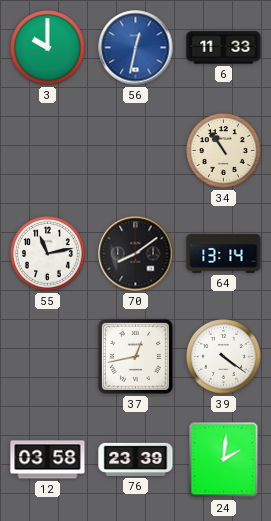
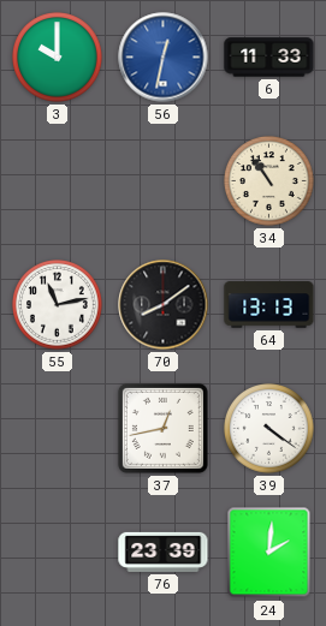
64: 13:14 -> 13:13
12: 03:58 -> none
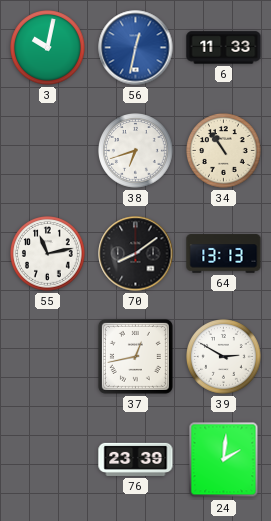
3: 10:00 -> 10:02
38: none -> 6:42
39: 4:21 -> 2:50
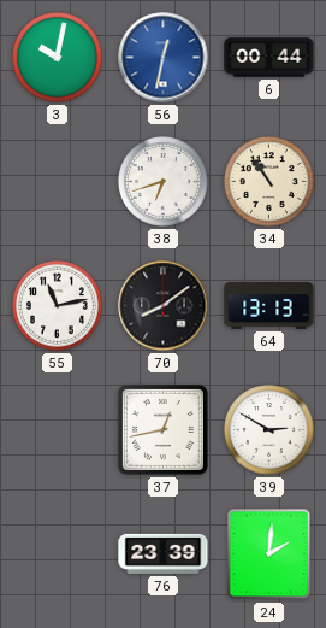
6: 11:33 -> 00:44
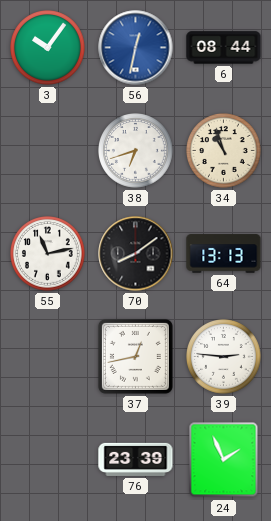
3: 10:02 -> 10:06
6: 00:44 -> 08:44
34: 10:54 -> 10:57
39: 2:50 -> 2:46
24: 2:01 -> 1:56
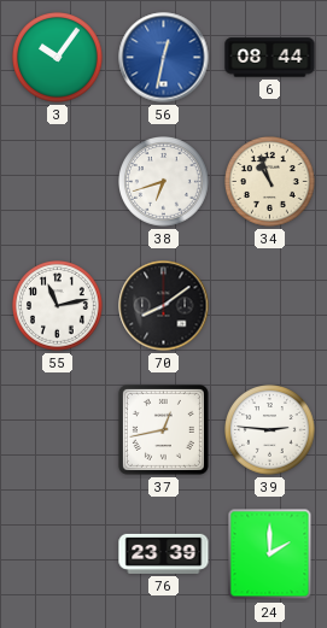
64: 13:13 -> none
24: 1:56 -> 2:00
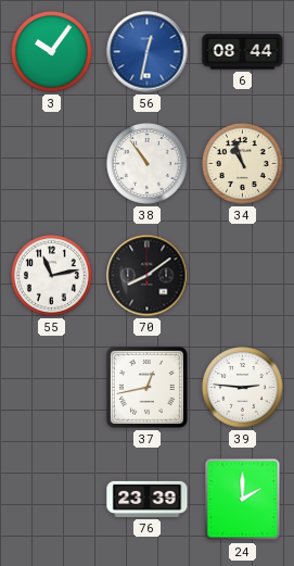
38: 6:42 -> 10:54
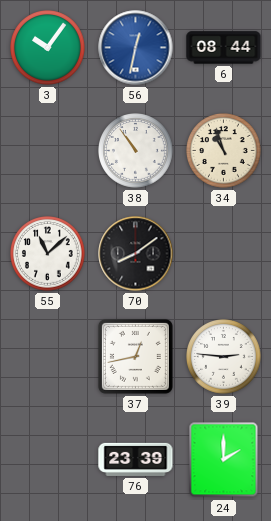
55: 11:13 -> 11:08
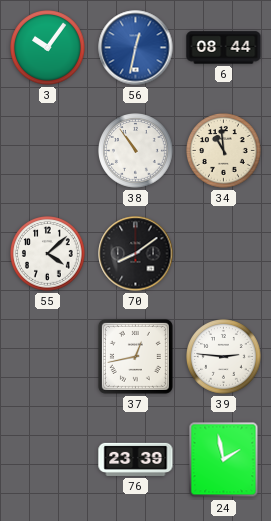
34: 10:57 -> 10:59
55: 11:08 -> 4:08
24: 2:00 -> 1:58
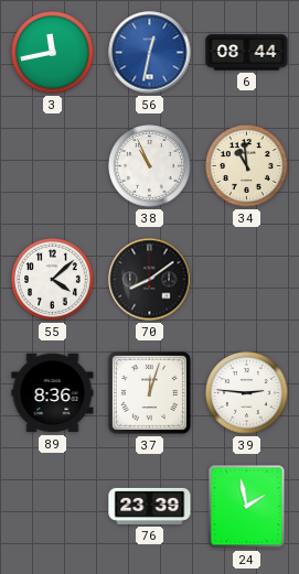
3: 10:06 -> 11:43
38: 10:54 -> 10:56
89: none -> 8:36
37: 12:43 -> 12:03
